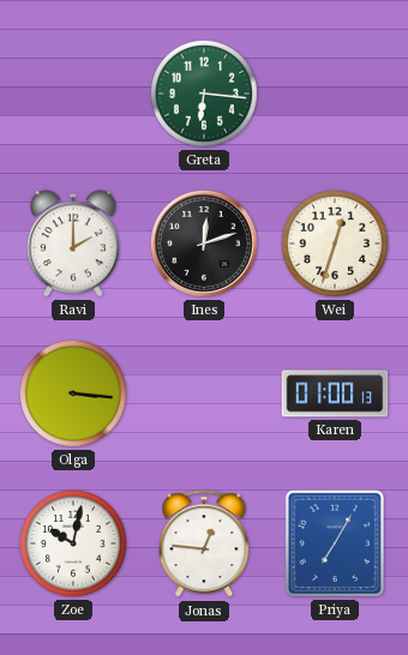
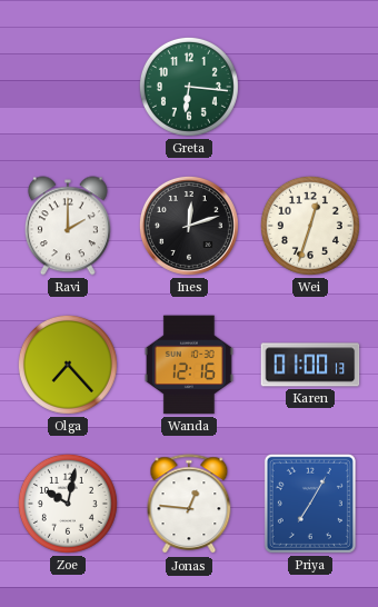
Olga: 3:16 -> 7:23
Wanda: none -> 12:16
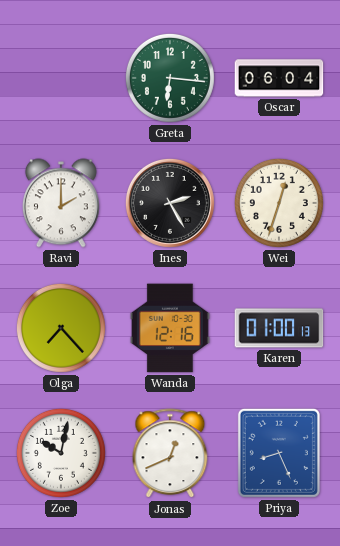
Oscar: none -> 06:04
Ines: 12:12 -> 2:25
Jonas: 12:46 -> 12:41
Priya: 7:05 -> 8:26
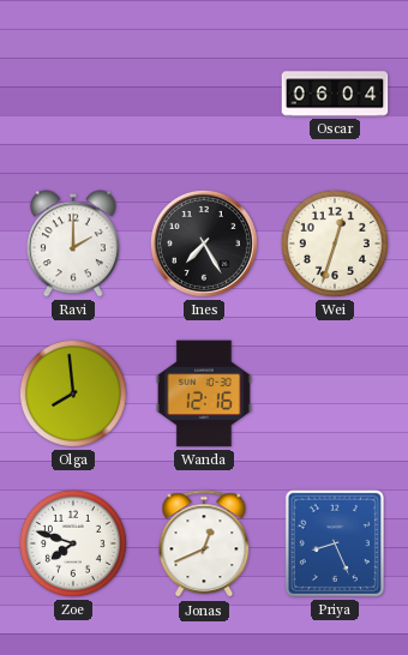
Greta: 6:16 -> none
Ines: 2:25 -> 7:25
Olga: 7:23 -> 7:59
Karen: 01:00 -> none
Zoe: 10:02 -> 7:48
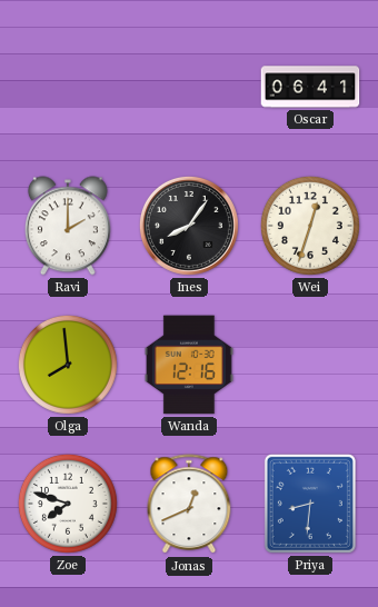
Oscar: 06:04 -> 06:41
Ines: 7:25 -> 8:06
Priya: 8:26 -> 8:31
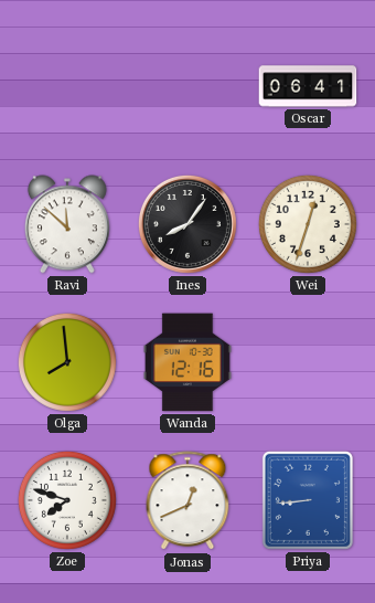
Ravi: 2:00 -> 11:52
Priya: 8:31 -> 8:44
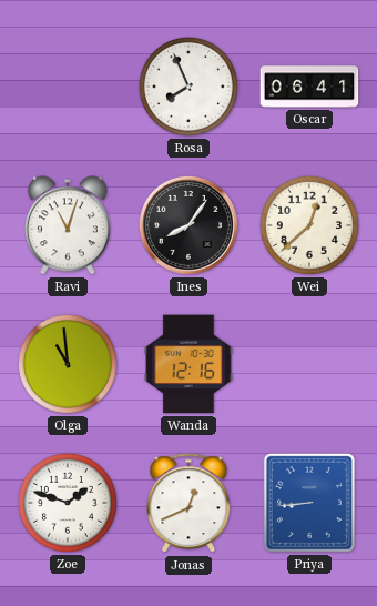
Rosa: none -> 7:56
Ravi: 11:52 -> 11:03
Wei: 12:33 -> 12:38
Olga: 7:59 -> 10:59
Zoe: 7:48 -> 1:48
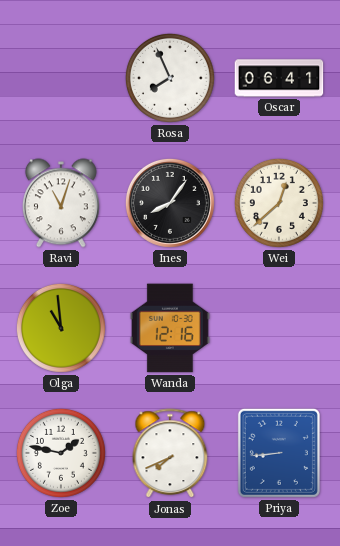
Zoe: 1:48 -> 1:47
Jonas: 12:41 -> 7:41
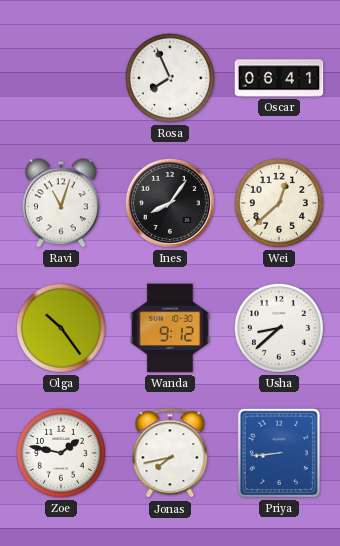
Olga: 10:59 -> 10:24
Wanda: 12:16 -> 9:12
Usha: none -> 8:38
Jonas: 7:41 -> 7:43
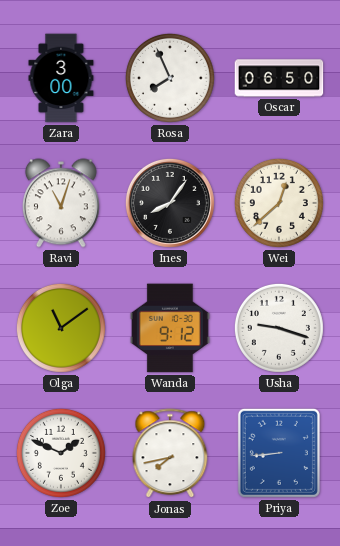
Zara: none -> 3:00
Oscar: 06:41 -> 06:50
Olga: 10:24 -> 11:09
Usha: 8:38 -> 9:18
Zoe: 1:47 -> 1:49
